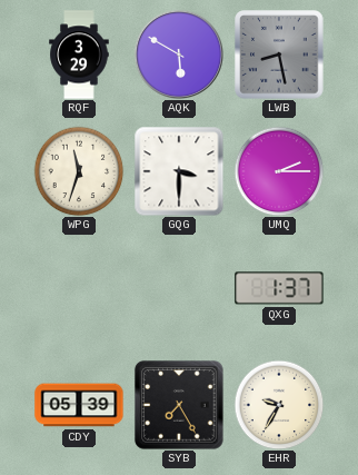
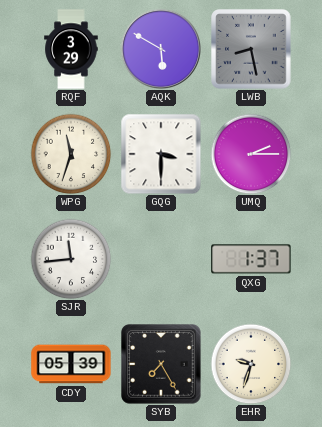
SJR: none -> 11:44
EHR: 9:35 -> 9:33
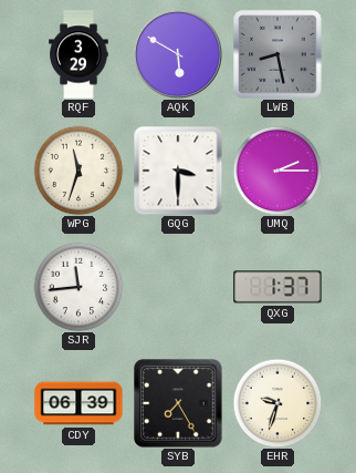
CDY: 05:39 -> 06:39
